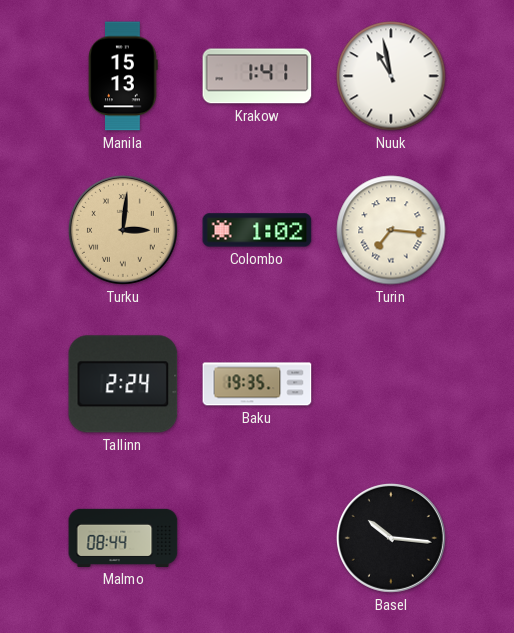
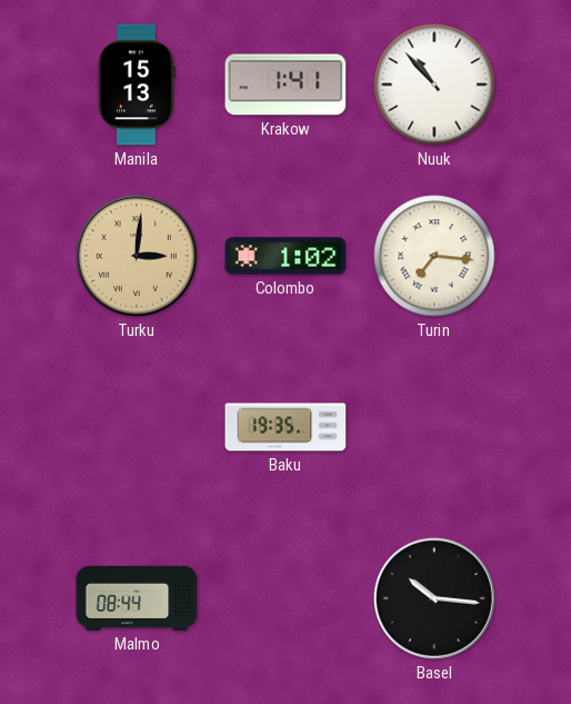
Nuuk: 10:58 -> 10:53
Tallinn: 2:24 -> none
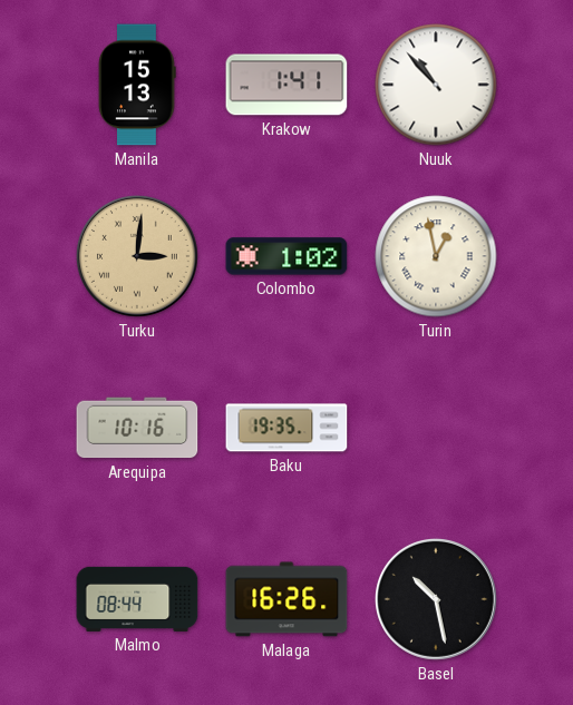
Turin: 7:16 -> 12:58
Arequipa: none -> 10:16
Malaga: none -> 16:26
Basel: 10:16 -> 10:28
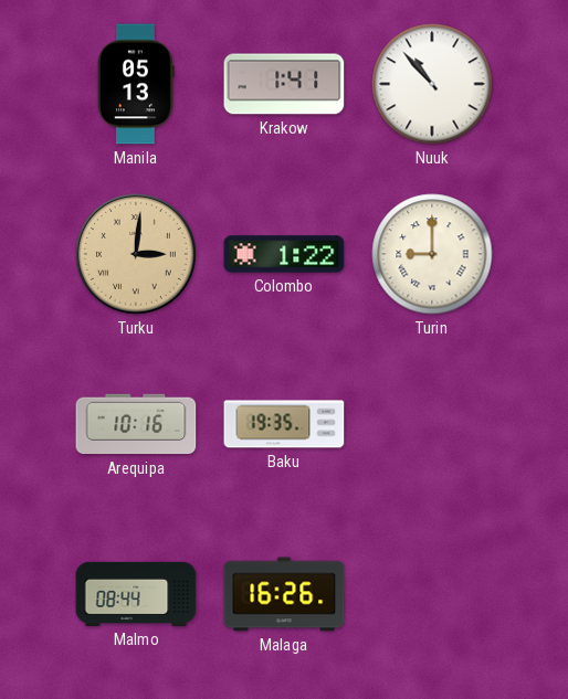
Manila: 15:13 -> 05:13
Colombo: 1:02 -> 1:22
Turin: 12:58 -> 9:00
Basel: 10:28 -> none
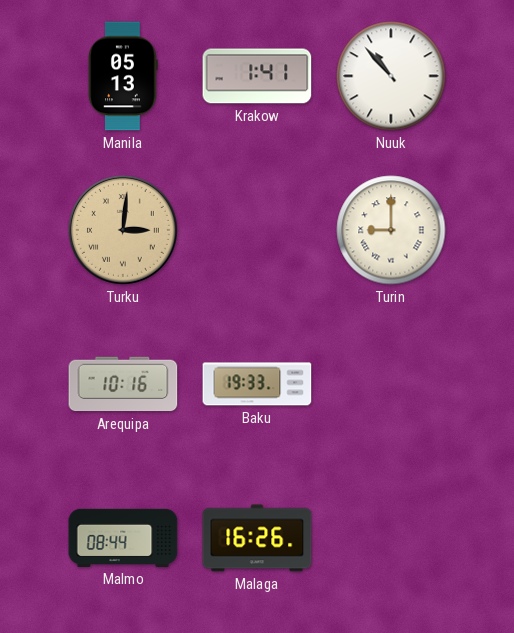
Colombo: 1:22 -> none
Baku: 19:35 -> 19:33
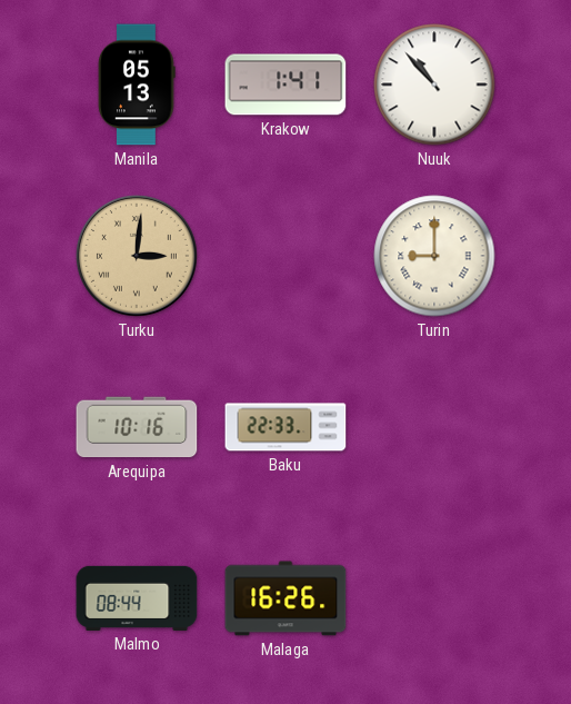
Baku: 19:33 -> 22:33
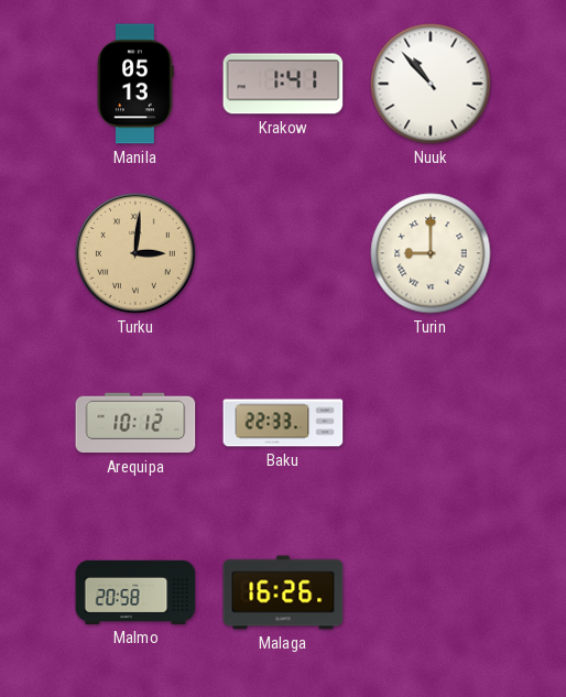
Arequipa: 10:16 -> 10:12
Malmo: 08:44 -> 20:58
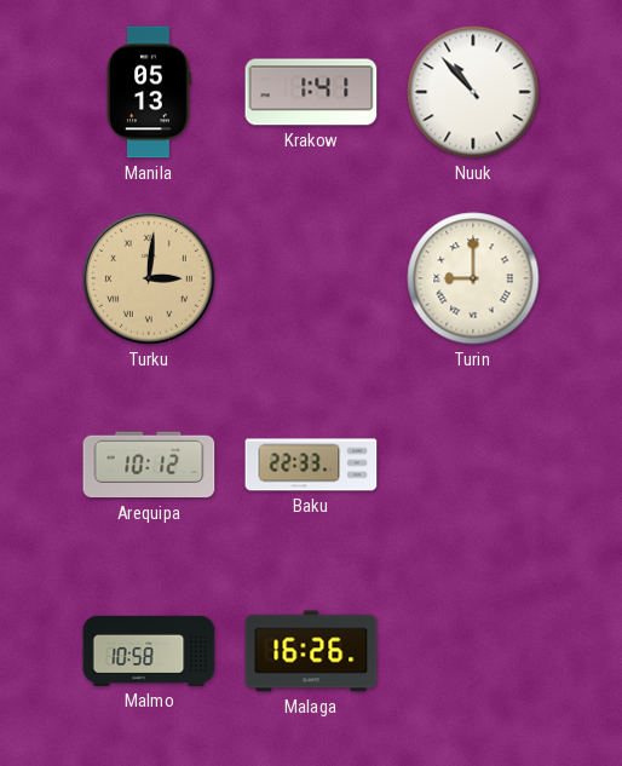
Malmo: 20:58 -> 10:58
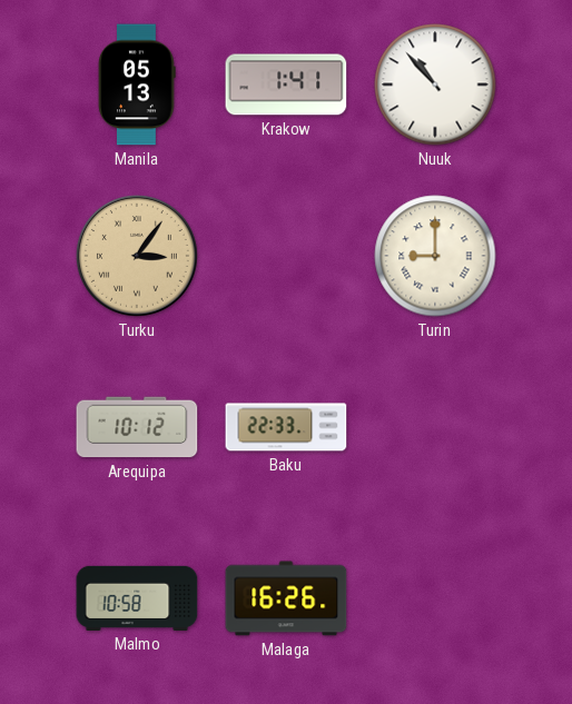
Turku: 3:01 -> 3:06
